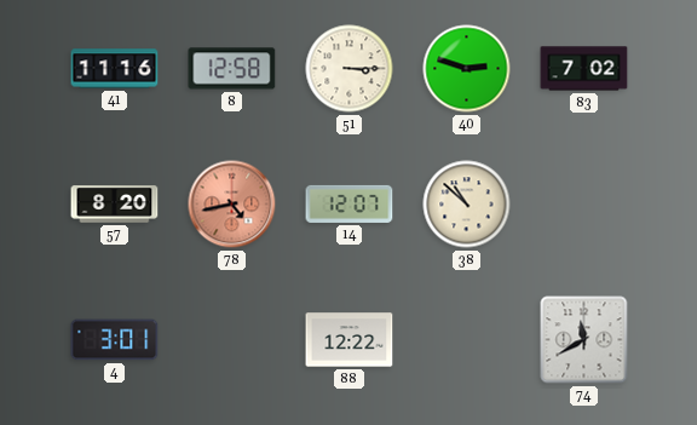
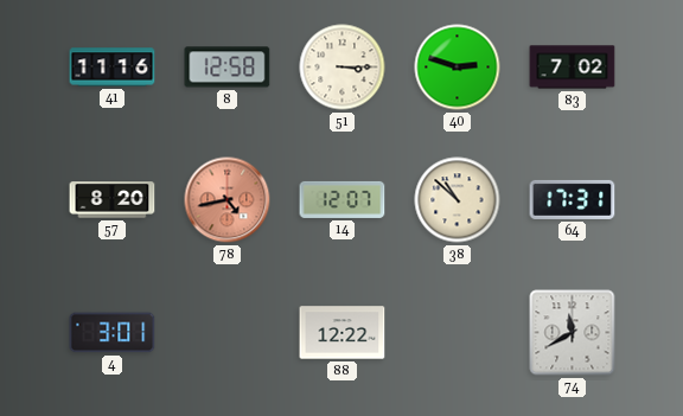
64: none -> 17:31
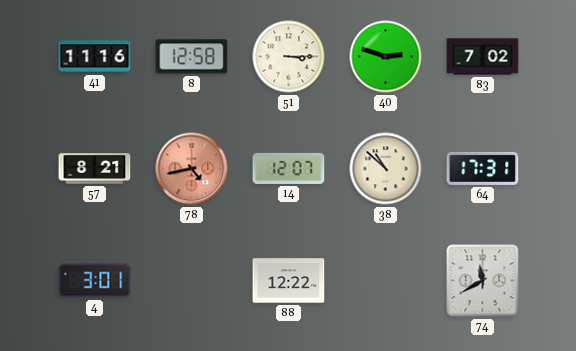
57: 8:20 -> 8:21
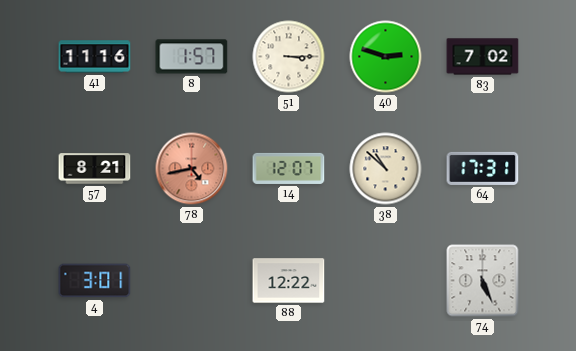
8: 12:58 -> 1:57
74: 11:40 -> 5:26
